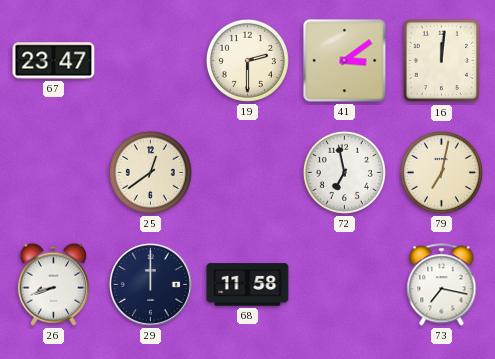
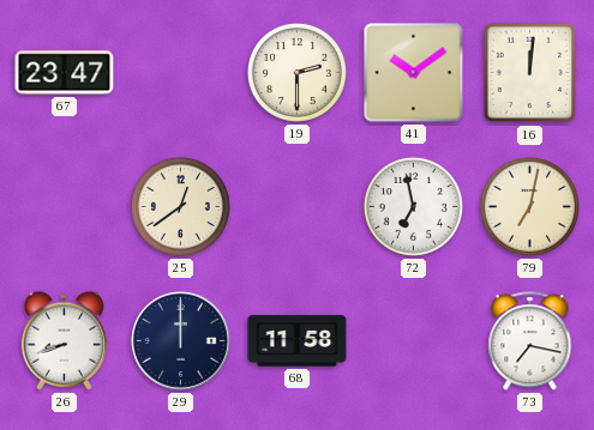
41: 3:09 -> 10:09
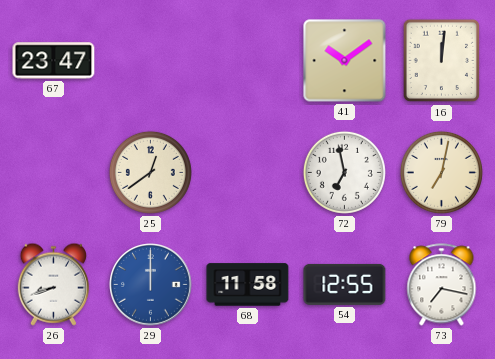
19: 2:30 -> none
29 dial: navy -> blue
54: none -> 12:55
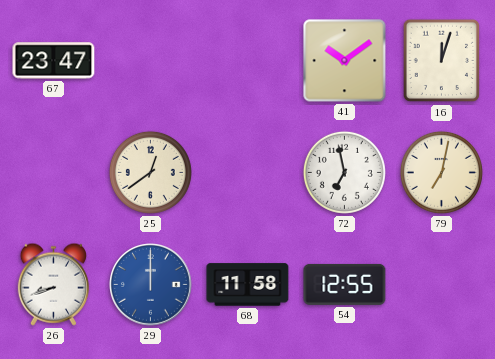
16: 12:01 -> 12:03
73: 7:17 -> none
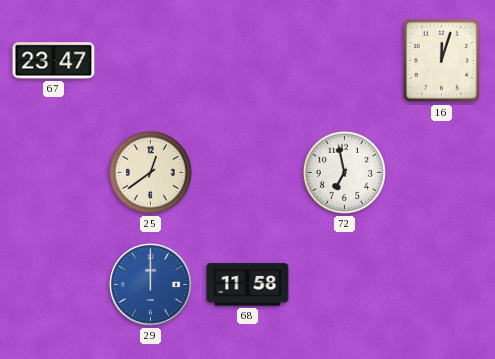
41: 10:09 -> none
79: 7:02 -> none
26: 8:42 -> none
54: 12:55 -> none
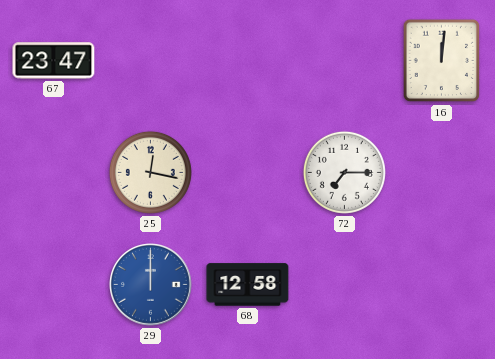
16: 12:03 -> 12:01
25: 12:39 -> 12:17
72: 6:58 -> 7:15
68: 11:58 -> 12:58
